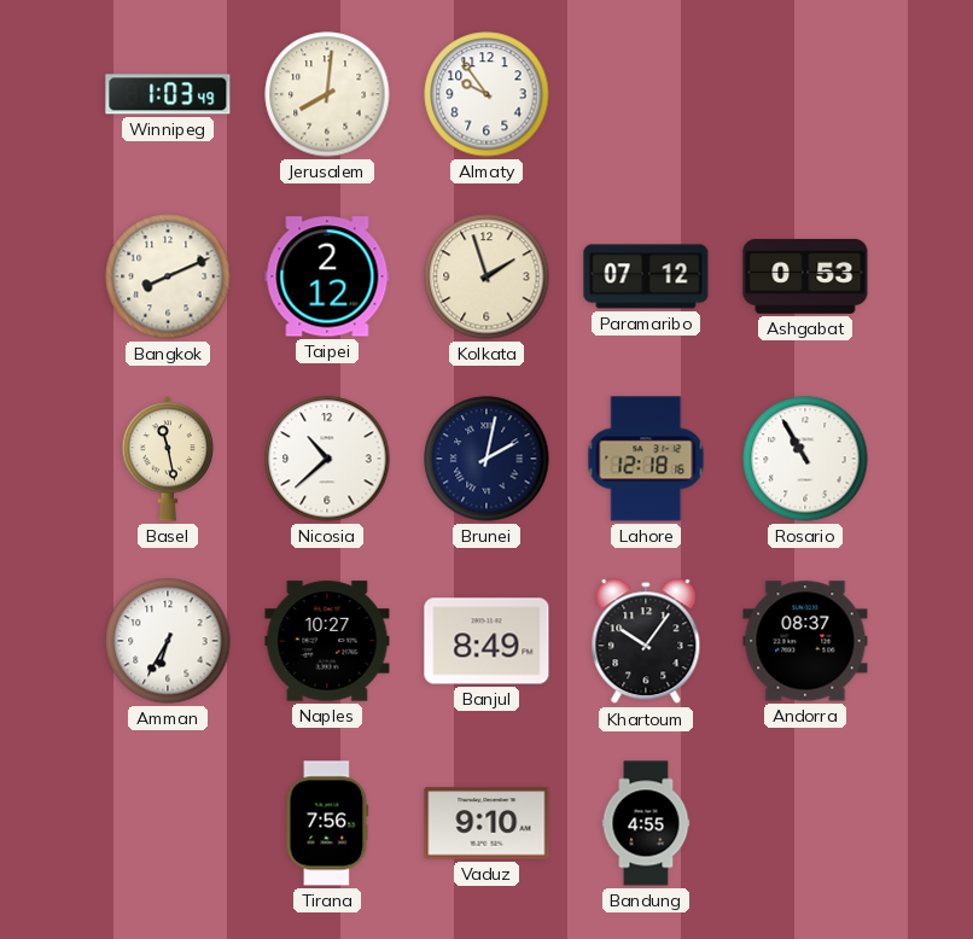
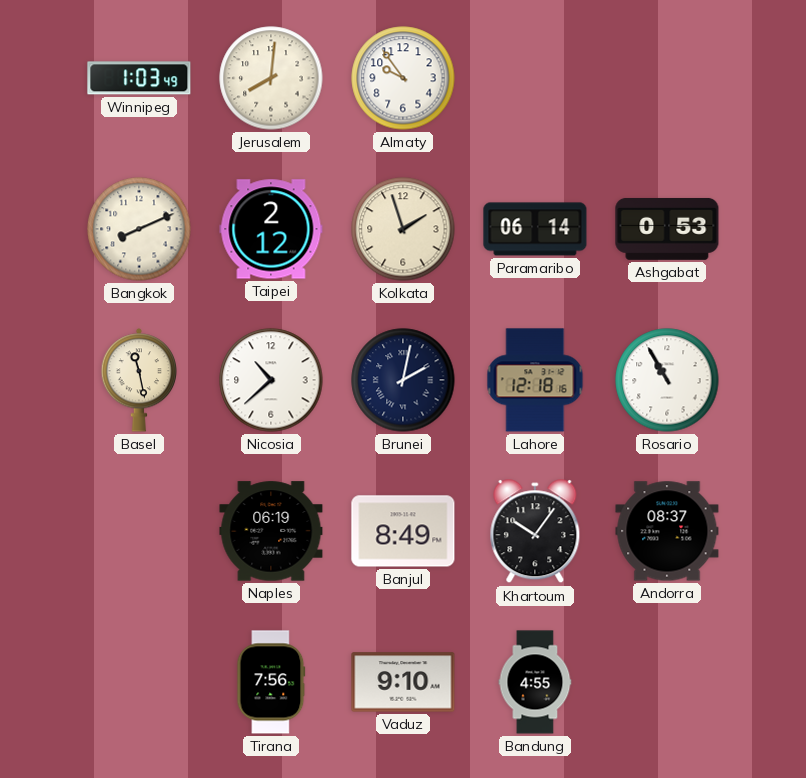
Paramaribo: 07:12 -> 06:14
Amman: 6:35 -> none
Naples: 10:27 -> 06:19
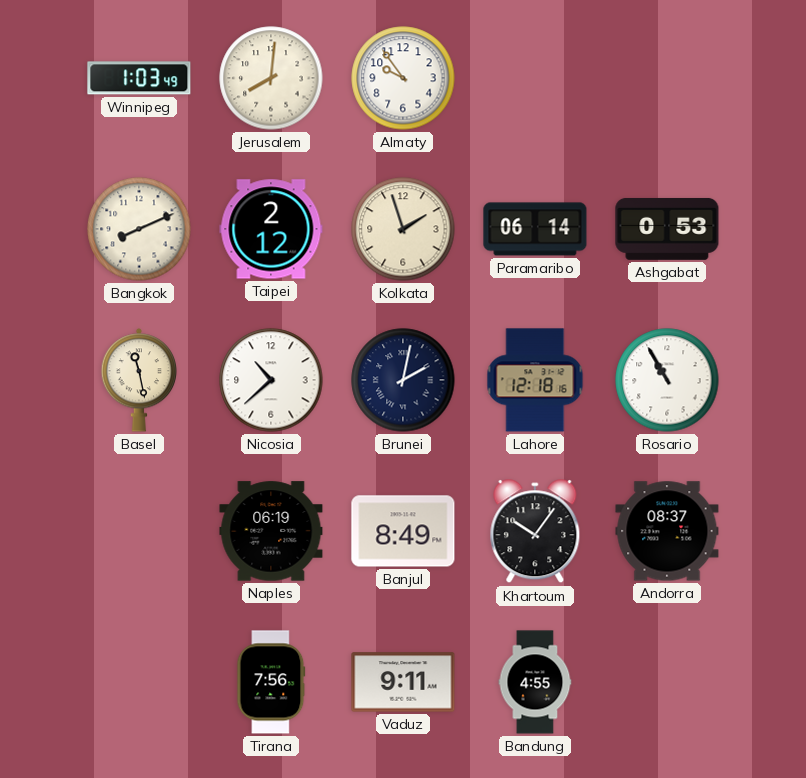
Vaduz: 9:10 -> 9:11
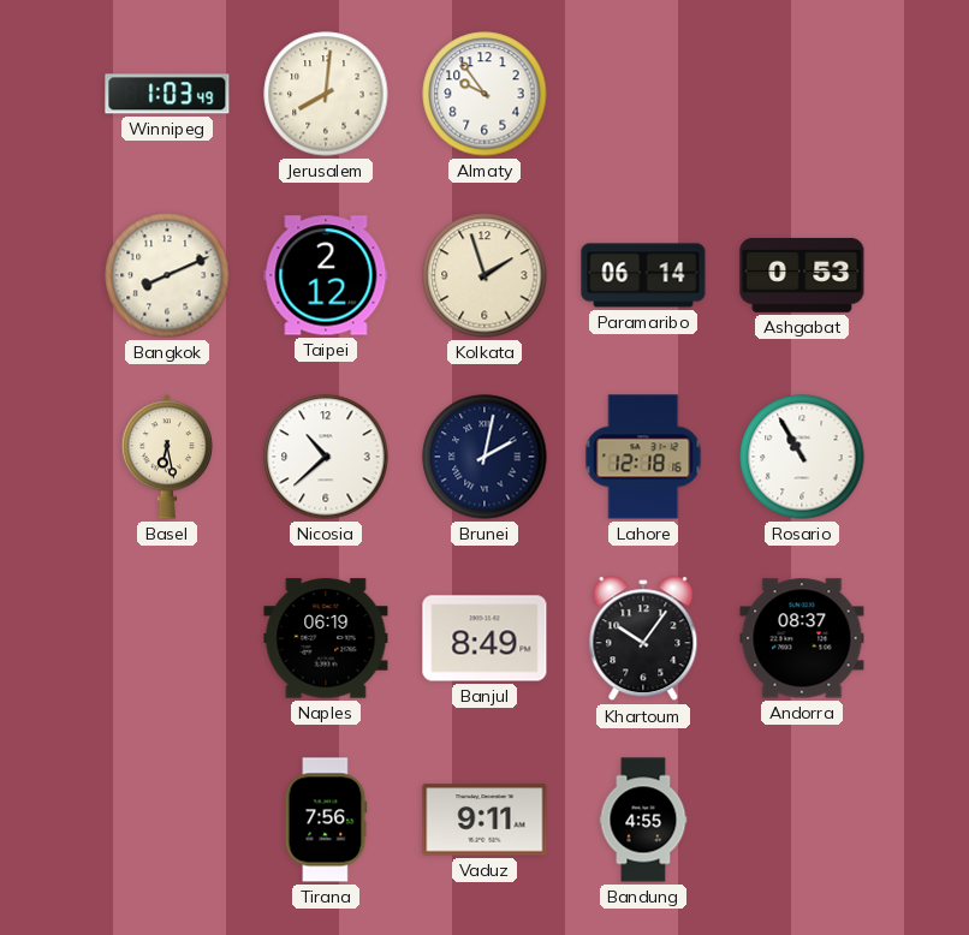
Basel: 11:28 -> 6:28
